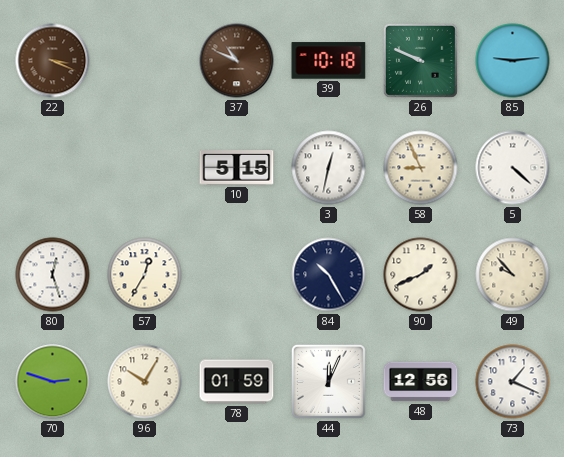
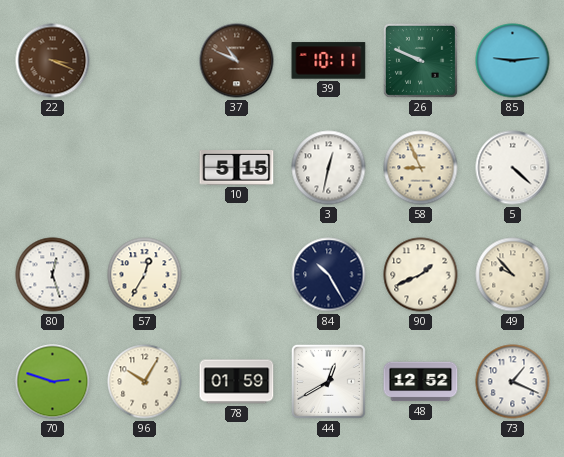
39: 10:18 -> 10:11
44: 12:04 -> 12:40
48: 12:56 -> 12:52
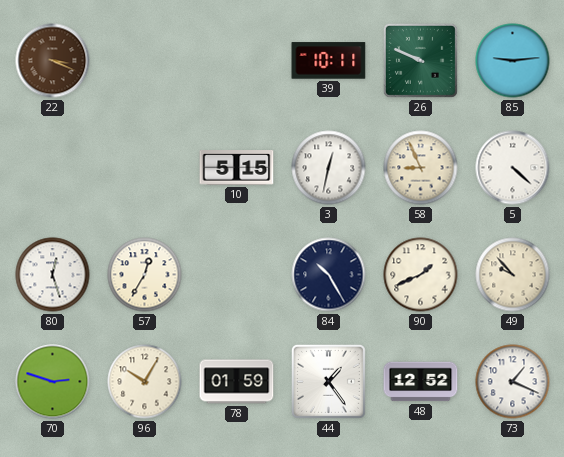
37: 10:49 -> none
44: 12:40 -> 1:24
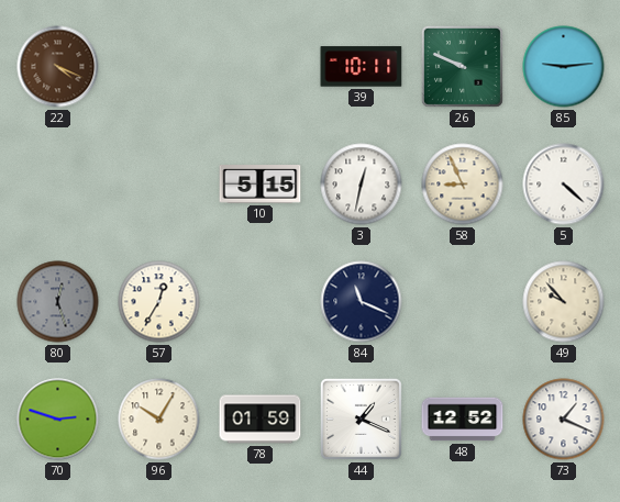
22: 3:19 -> 4:19
80 dial: white -> grey
84: 10:25 -> 11:19
90: 1:41 -> none
44: 1:24 -> 1:19
